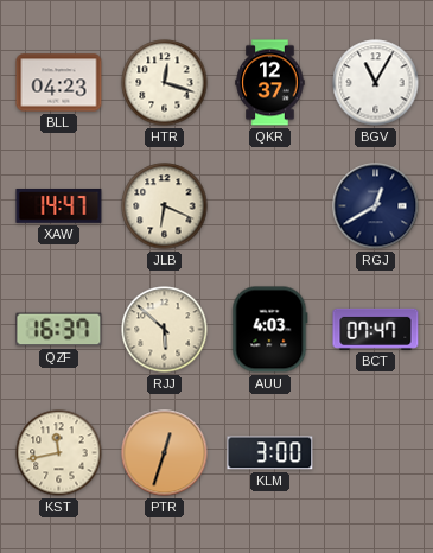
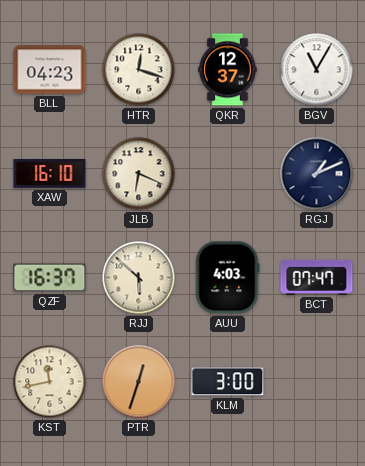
XAW: 14:47 -> 16:10
RGJ: 12:40 -> 1:11
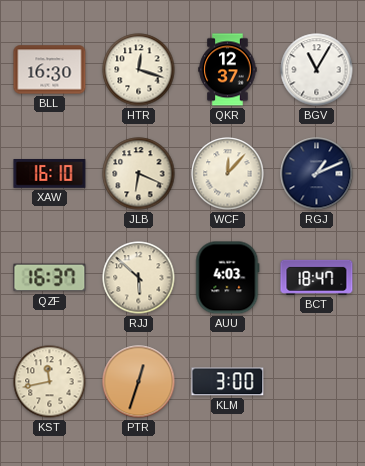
BLL: 04:23 -> 16:30
WCF: none -> 12:07
BCT: 07:47 -> 18:47
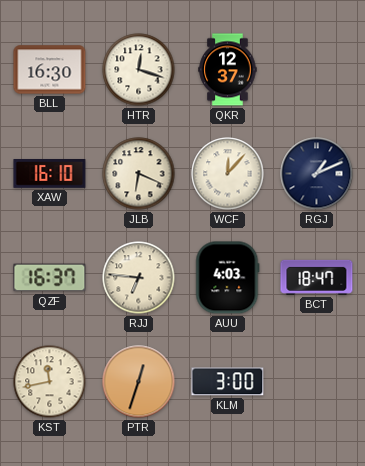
BGV: 11:05 -> none
RJJ: 5:52 -> 6:46
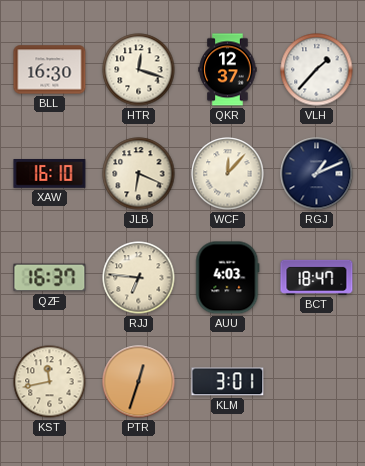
VLH: none -> 1:37
KLM: 3:00 -> 3:01
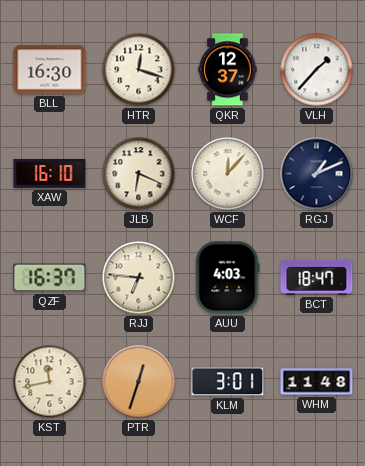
WHM: none -> 11:48
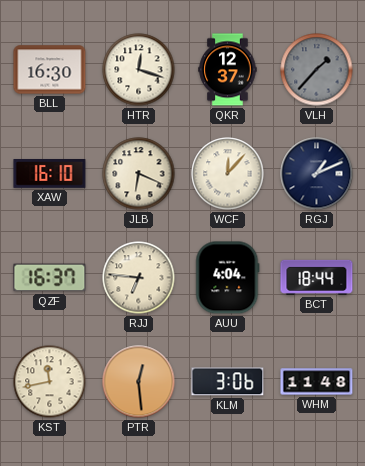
VLH dial: white -> grey
AUU: 4:03 -> 4:04
BCT: 18:47 -> 18:44
PTR: 12:33 -> 12:29
KLM: 3:01 -> 3:06
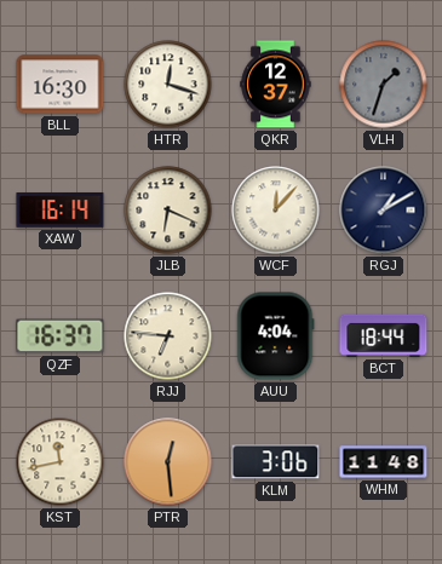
VLH: 1:37 -> 1:33
XAW: 16:10 -> 16:14
RGJ: 1:11 -> 1:10
